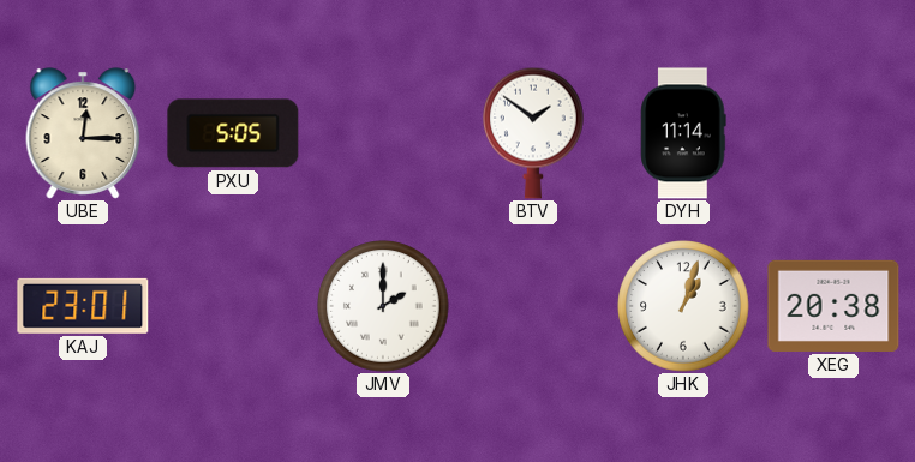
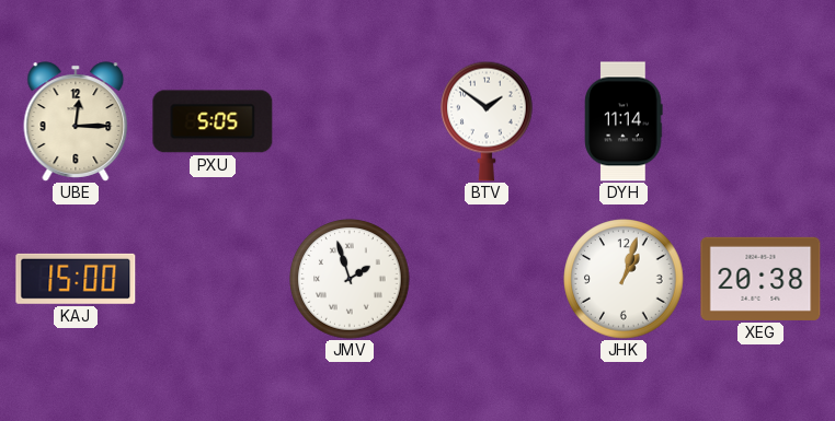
KAJ: 23:01 -> 15:00
JMV: 2:00 -> 1:57
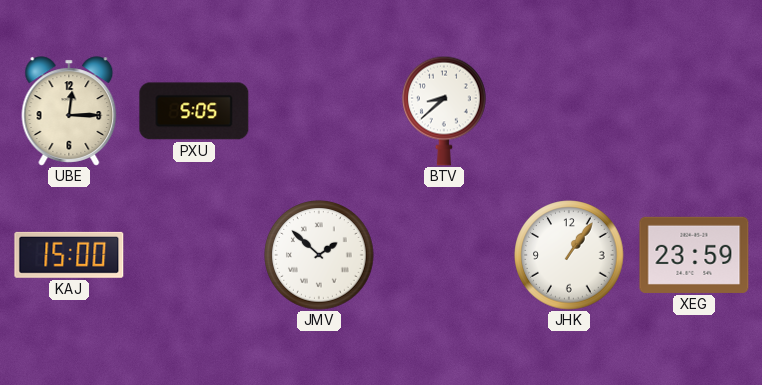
BTV: 1:51 -> 8:38
DYH: 11:14 -> none
JMV: 1:57 -> 1:52
JHK: 1:03 -> 1:06
XEG: 20:38 -> 23:59
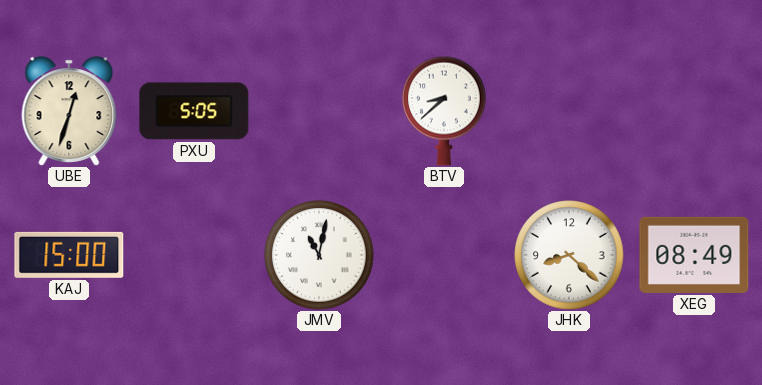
UBE: 12:15 -> 12:33
JMV: 1:52 -> 11:02
JHK: 1:06 -> 8:22
XEG: 23:59 -> 08:49
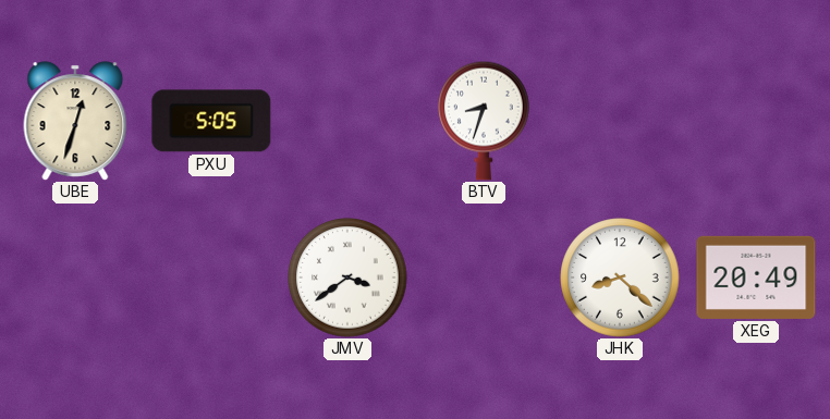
BTV: 8:38 -> 8:33
KAJ: 15:00 -> none
JMV: 11:02 -> 3:39
XEG: 08:49 -> 20:49
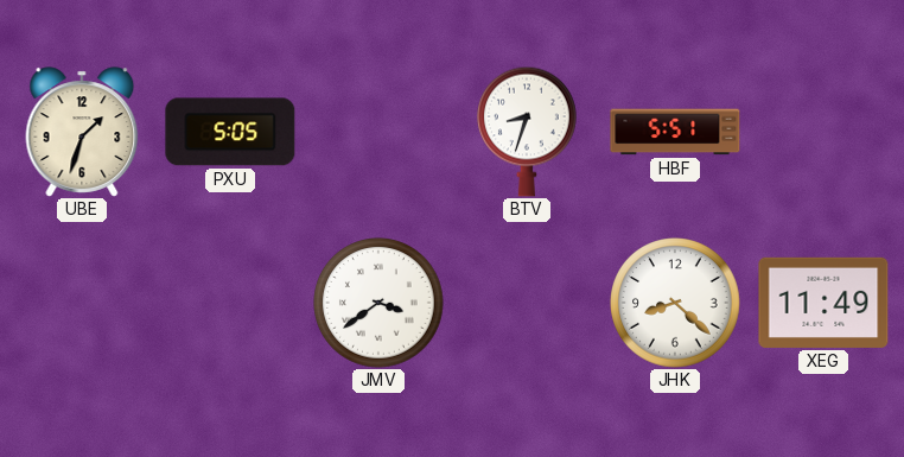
UBE: 12:33 -> 1:33
HBF: none -> 5:51
XEG: 20:49 -> 11:49
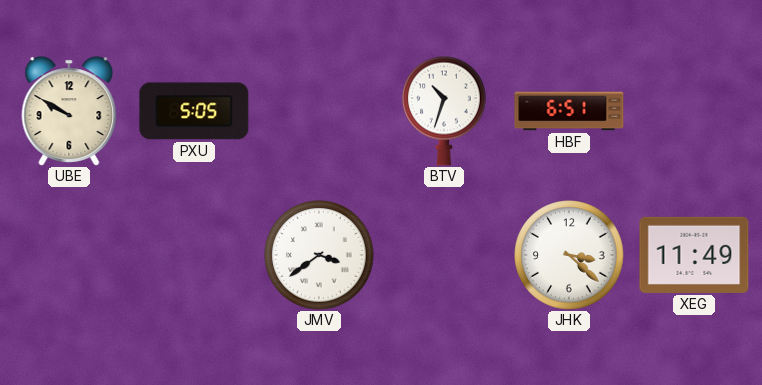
UBE: 1:33 -> 9:50
BTV: 8:33 -> 10:33
HBF: 5:51 -> 6:51
JHK: 8:22 -> 3:22
